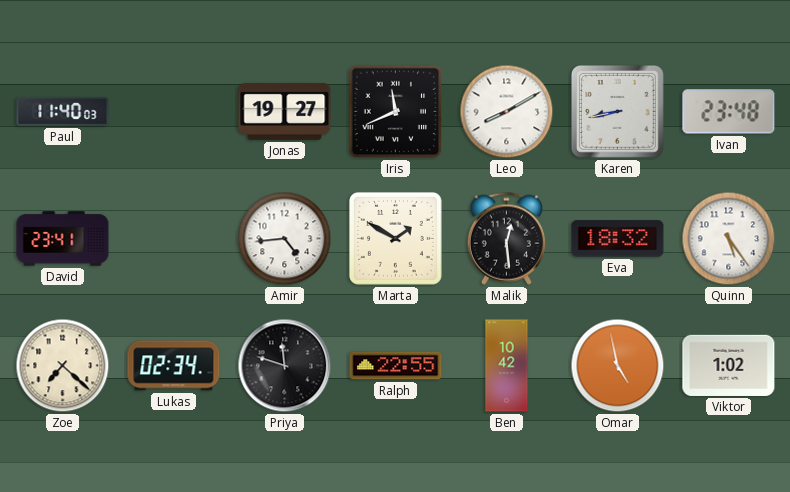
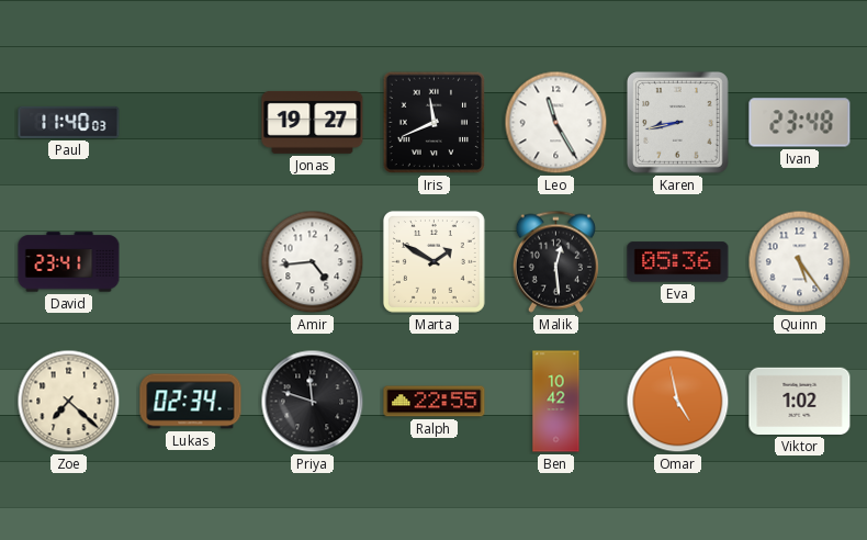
Leo: 8:10 -> 11:25
Eva: 18:32 -> 05:36
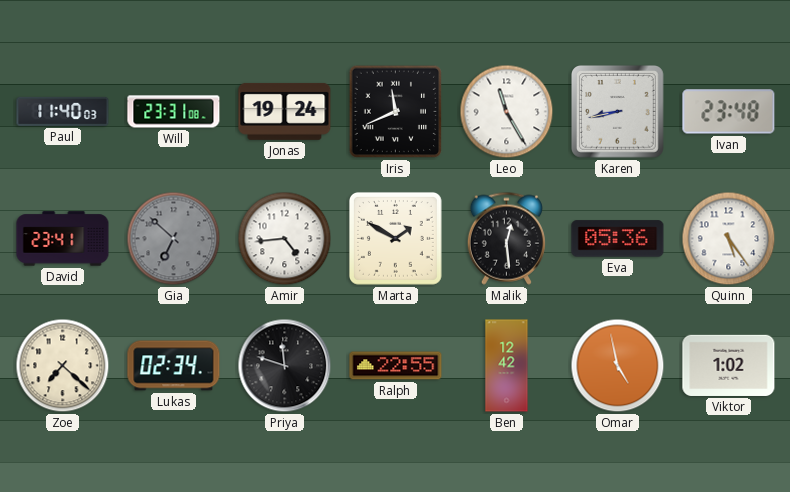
Will: none -> 23:31
Jonas: 19:27 -> 19:24
Gia: none -> 6:52
Ben: 10:42 -> 12:42
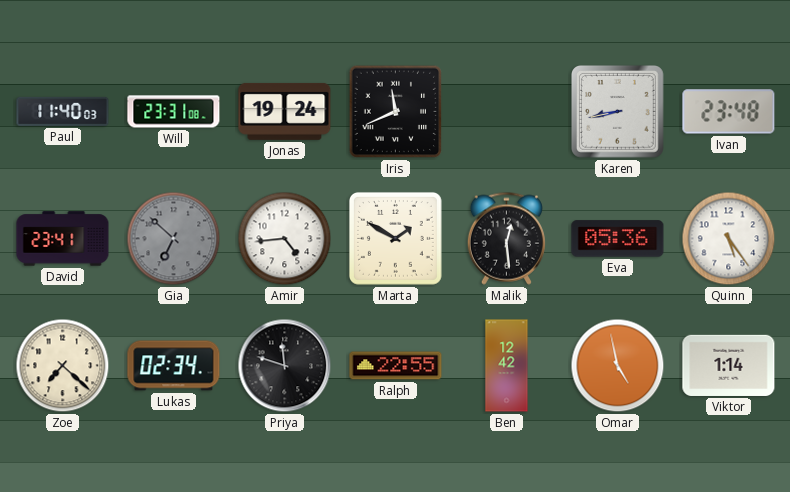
Leo: 11:25 -> none
Viktor: 1:02 -> 1:14
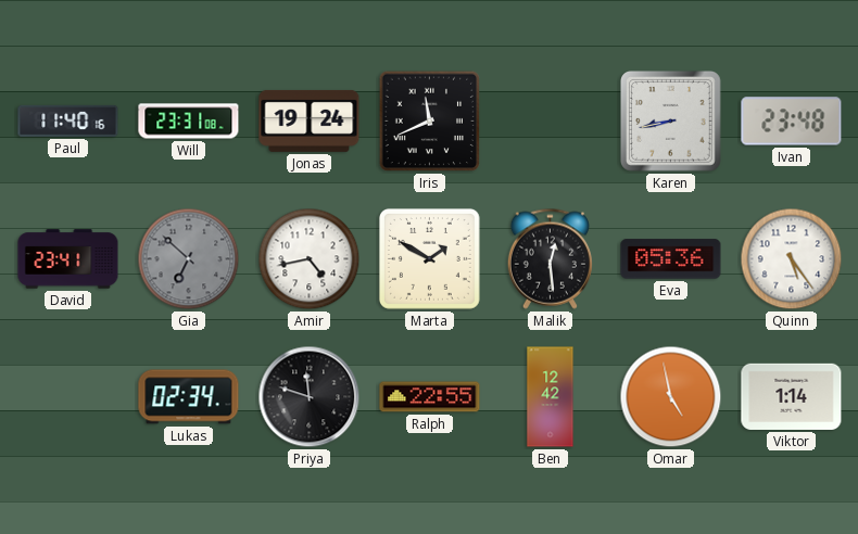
Paul: 11:40:03 -> 11:40:16
Amir: 4:44 -> 4:43
Zoe: 7:22 -> none
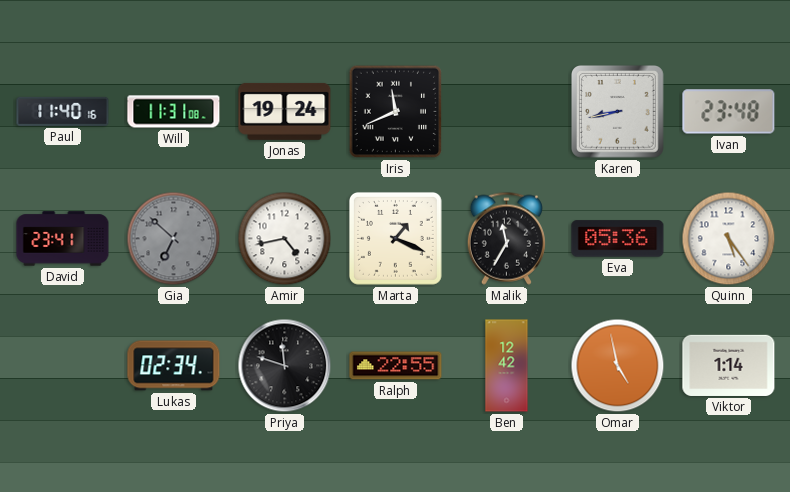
Will: 23:31 -> 11:31
Marta: 1:50 -> 1:19
Malik: 12:29 -> 11:35
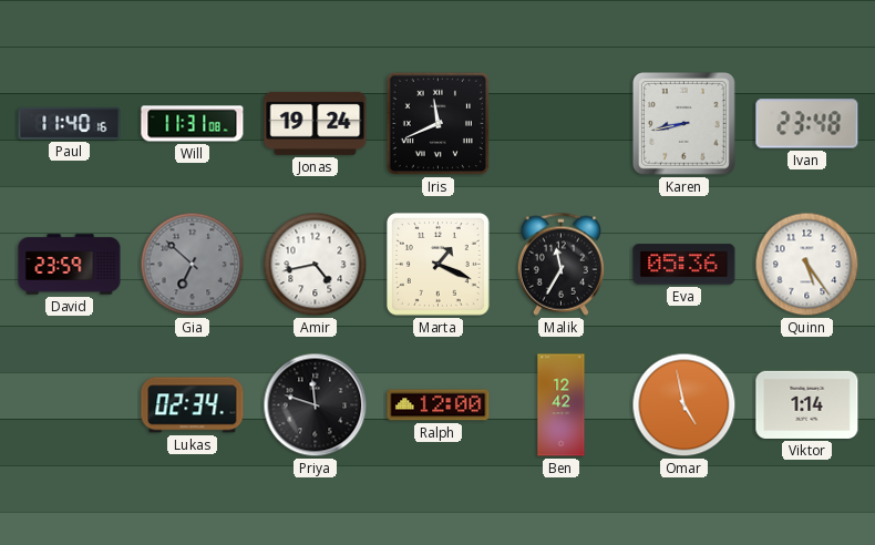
David: 23:41 -> 23:59
Ralph: 22:55 -> 12:00
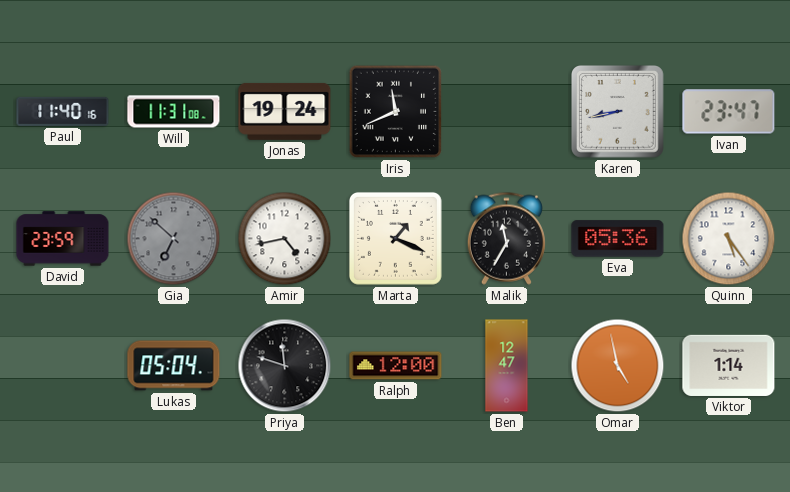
Ivan: 23:48 -> 23:47
Lukas: 02:34 -> 05:04
Ben: 12:42 -> 12:47
